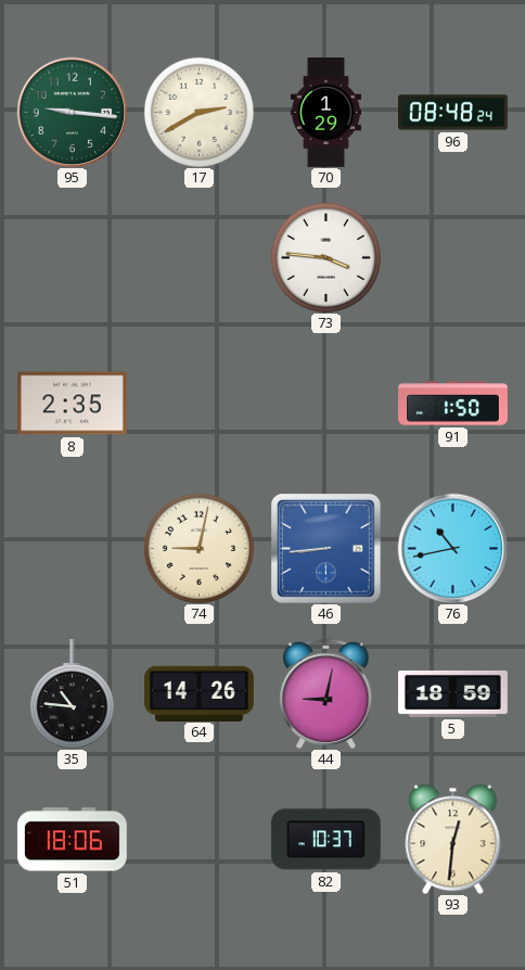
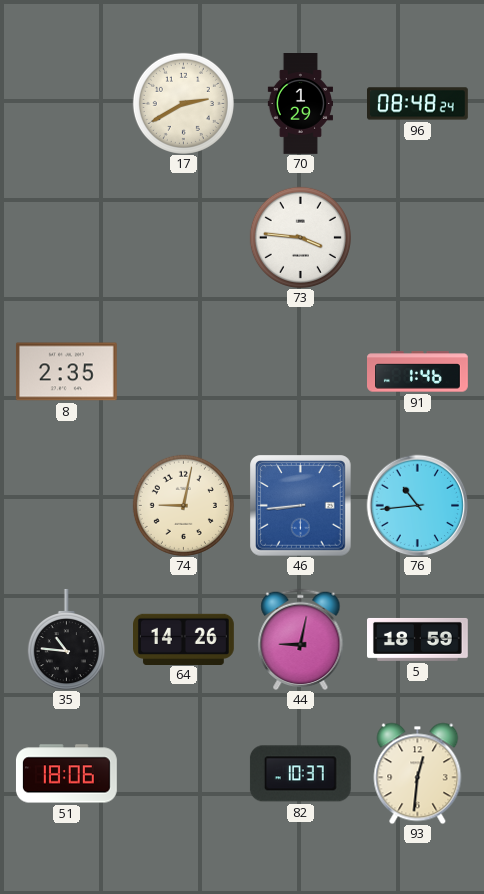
95: 9:16 -> none
91: 1:50 -> 1:46
76: 10:43 -> 10:44
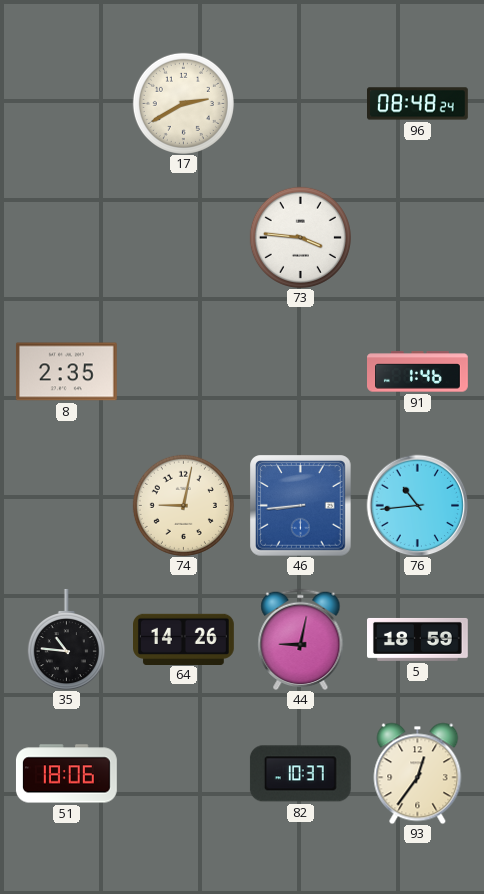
70: 1:29 -> none
93: 12:31 -> 12:36
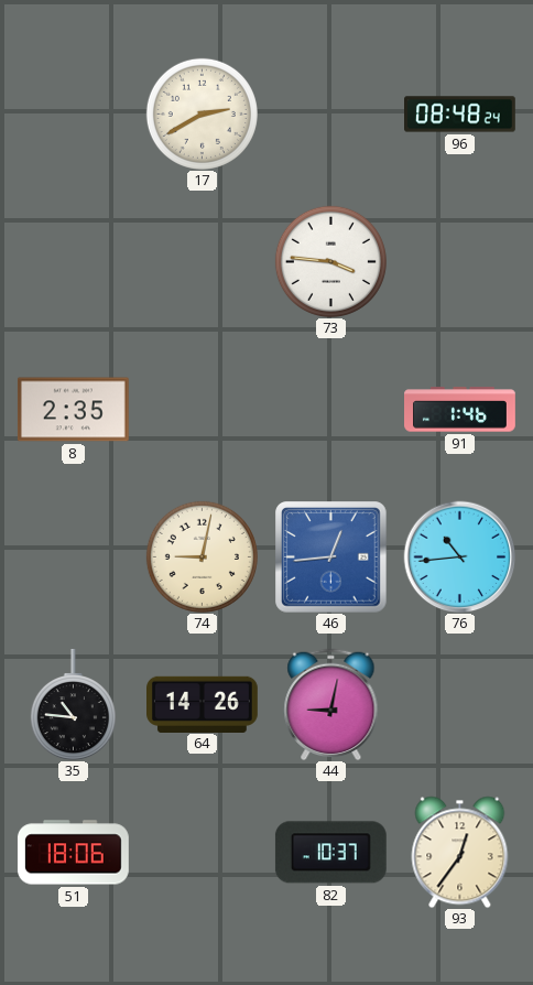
46: 8:44 -> 12:44
5: 18:59 -> none
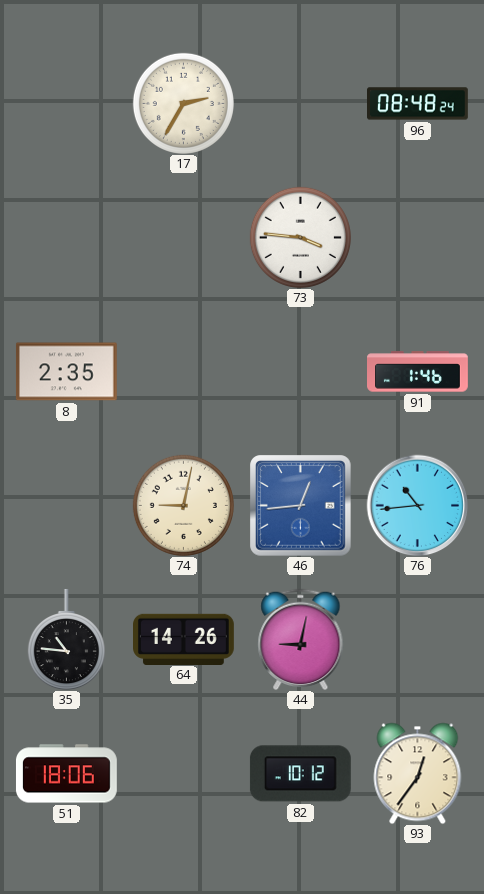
17: 2:40 -> 2:35
82: 10:37 -> 10:12
